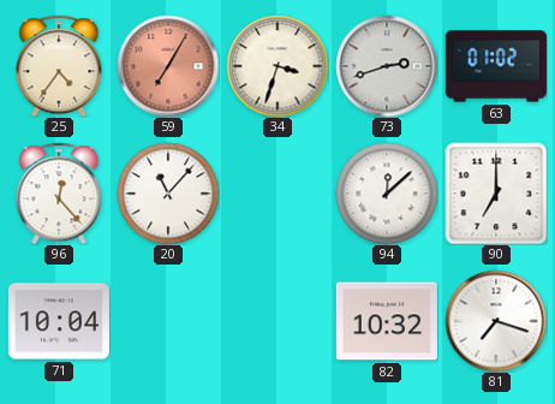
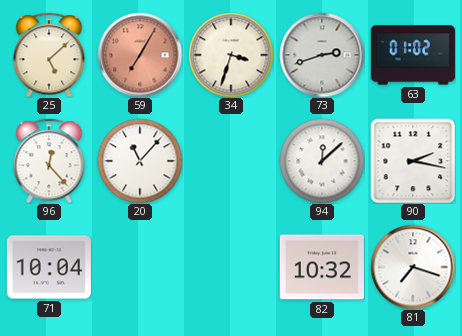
25: 4:36 -> 5:08
90: 7:00 -> 2:17
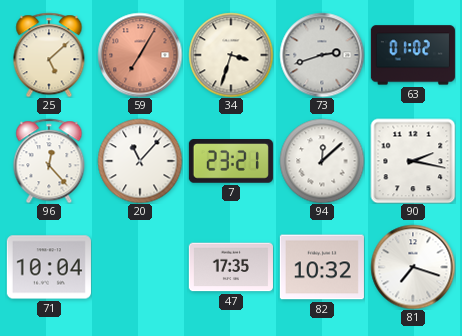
7: none -> 23:21
47: none -> 17:35
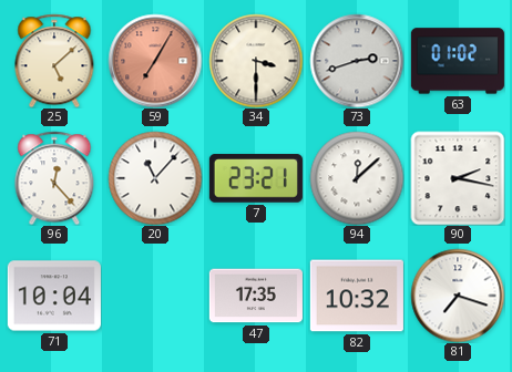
34: 3:33 -> 3:30
